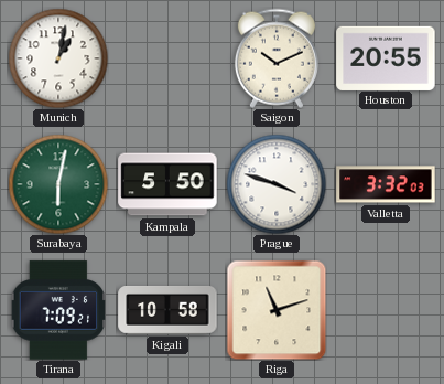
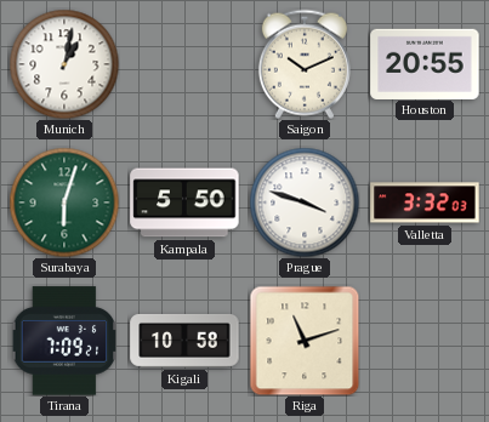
Surabaya: 6:02 -> 6:03
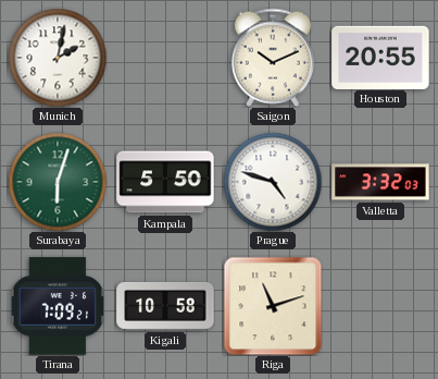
Munich: 1:02 -> 2:02
Prague: 3:48 -> 4:48
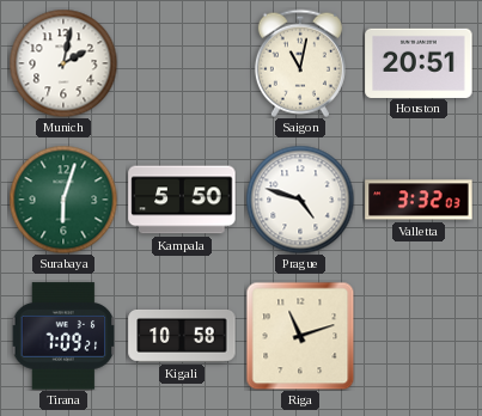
Saigon: 10:11 -> 11:02
Houston: 20:55 -> 20:51
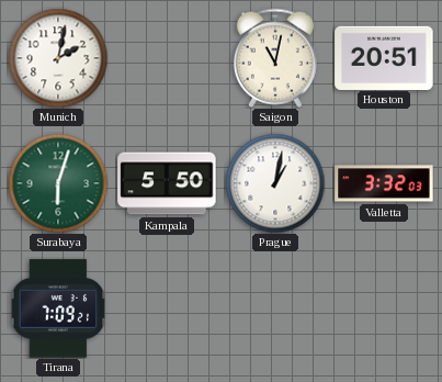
Prague: 4:48 -> 1:02
Kigali: 10:58 -> none
Riga: 11:12 -> none
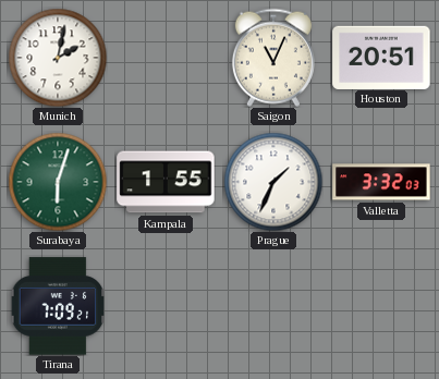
Saigon: 11:02 -> 11:04
Kampala: 5:50 -> 1:55
Prague: 1:02 -> 1:34
